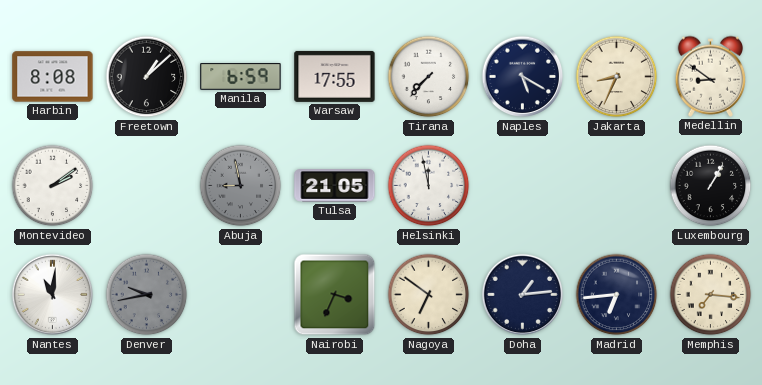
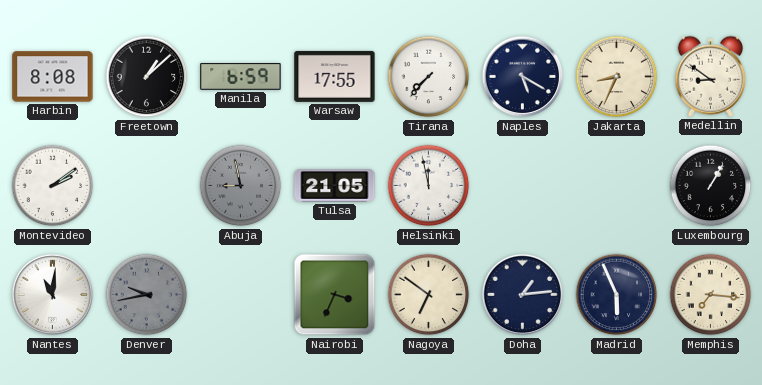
Madrid: 6:44 -> 5:56
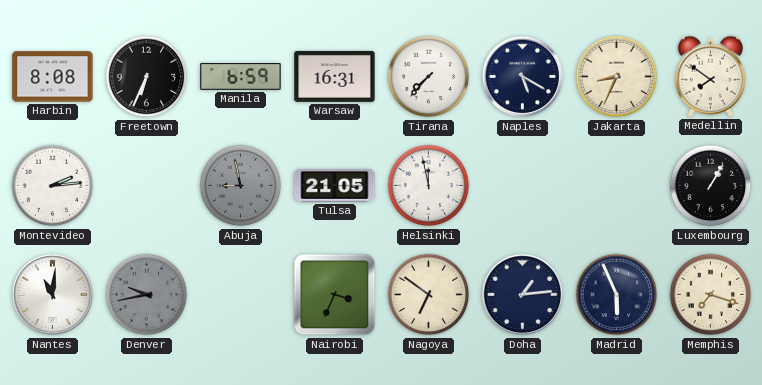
Freetown: 1:08 -> 6:34
Warsaw: 17:55 -> 16:31
Medellin: 8:51 -> 7:51
Montevideo: 2:09 -> 2:14
Memphis: 7:16 -> 7:18
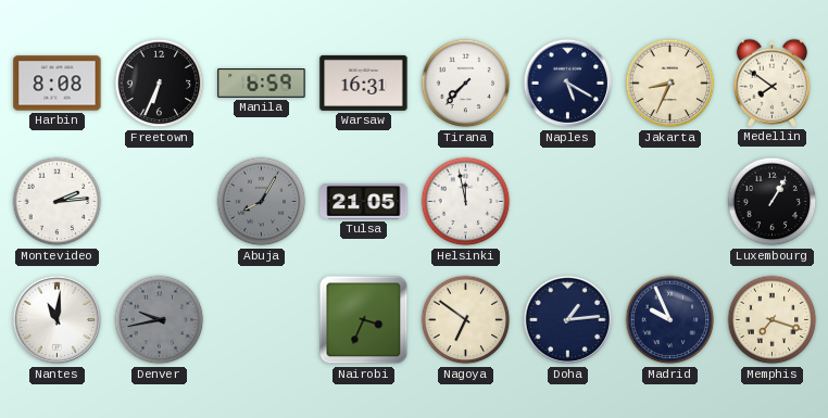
Abuja: 8:58 -> 8:05
Madrid: 5:56 -> 9:56
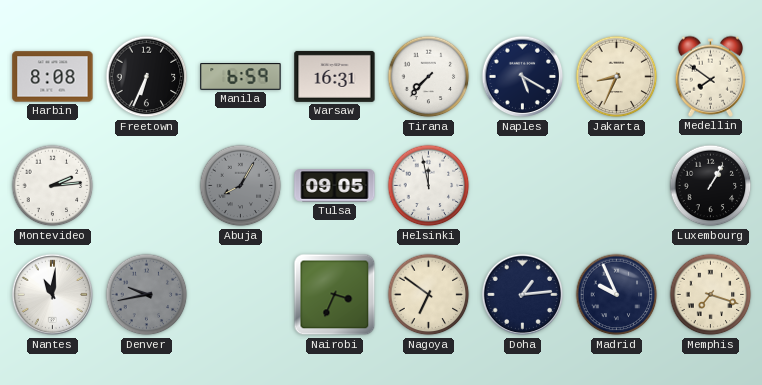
Tulsa: 21:05 -> 09:05
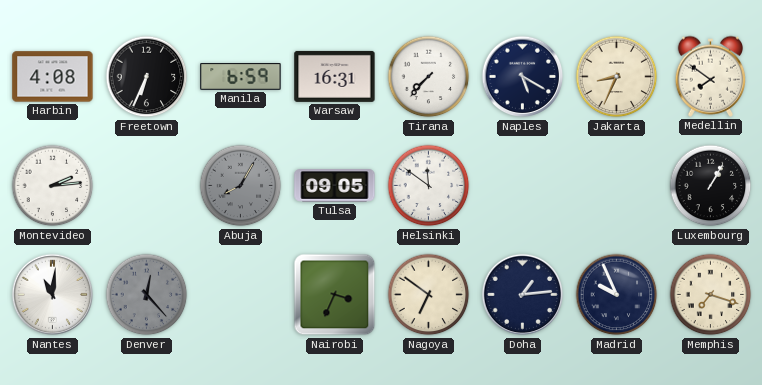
Harbin: 8:08 -> 4:08
Helsinki: 11:58 -> 11:51
Denver: 9:43 -> 12:23
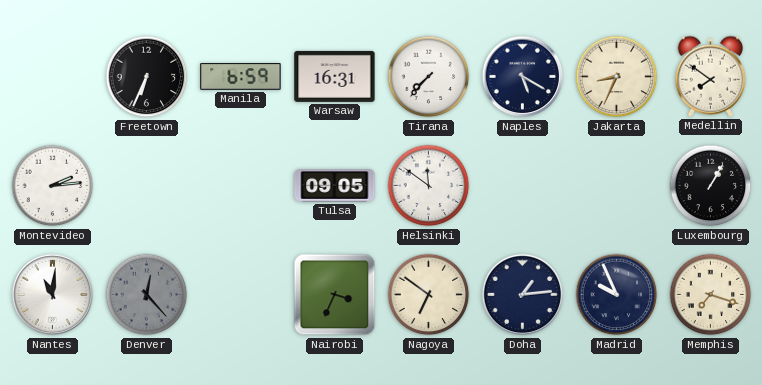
Harbin: 4:08 -> none
Abuja: 8:05 -> none
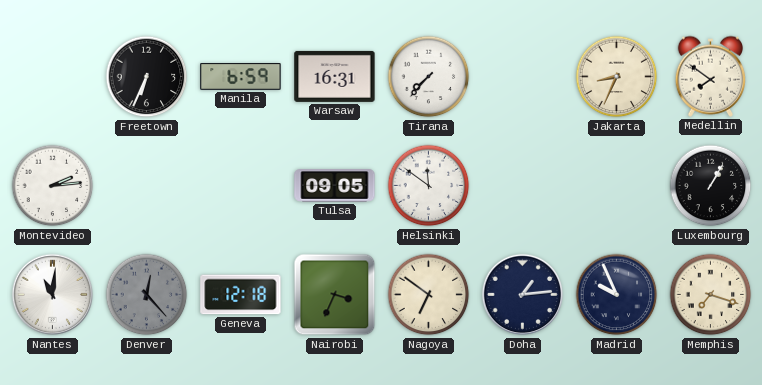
Naples: 5:20 -> none
Geneva: none -> 12:18
